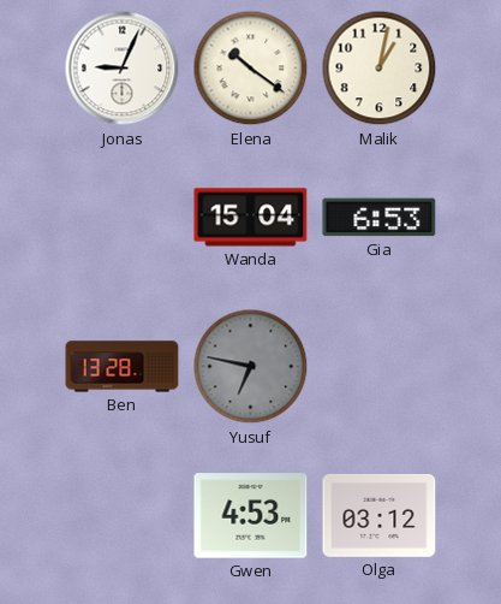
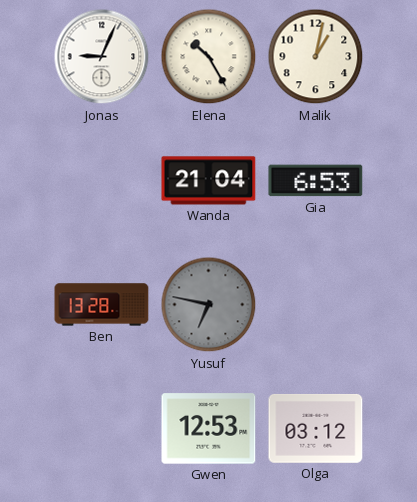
Elena: 10:21 -> 10:25
Wanda: 15:04 -> 21:04
Gwen: 4:53 -> 12:53
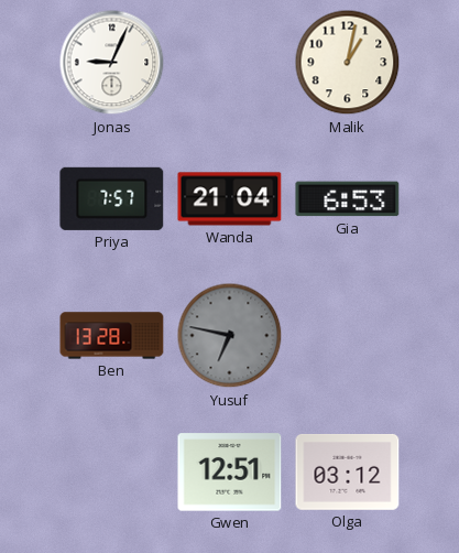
Elena: 10:25 -> none
Priya: none -> 7:57
Gwen: 12:53 -> 12:51
